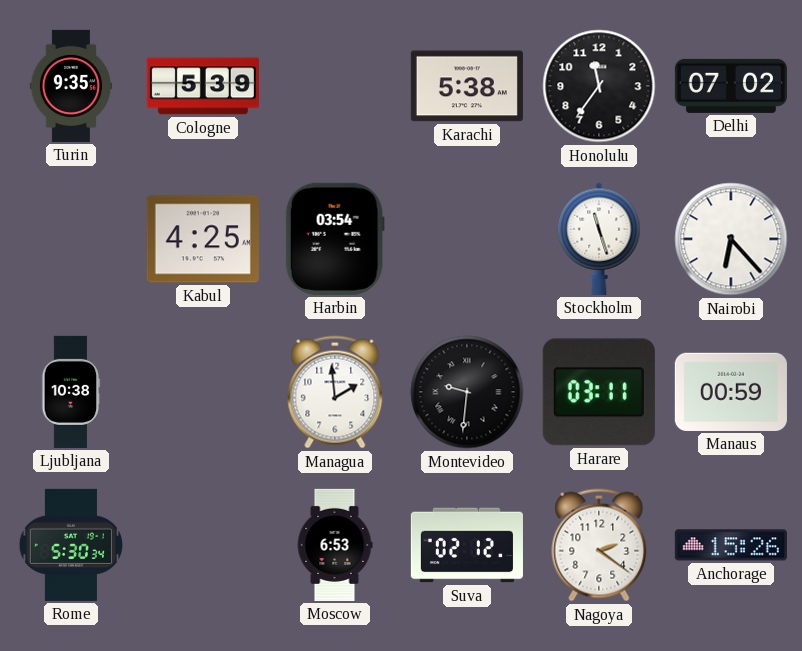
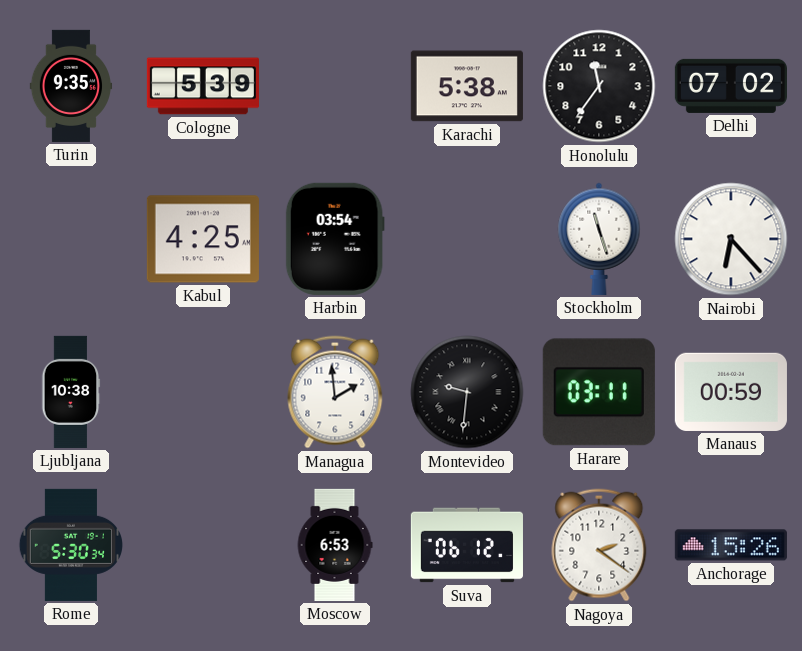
Suva: 02:12 -> 06:12
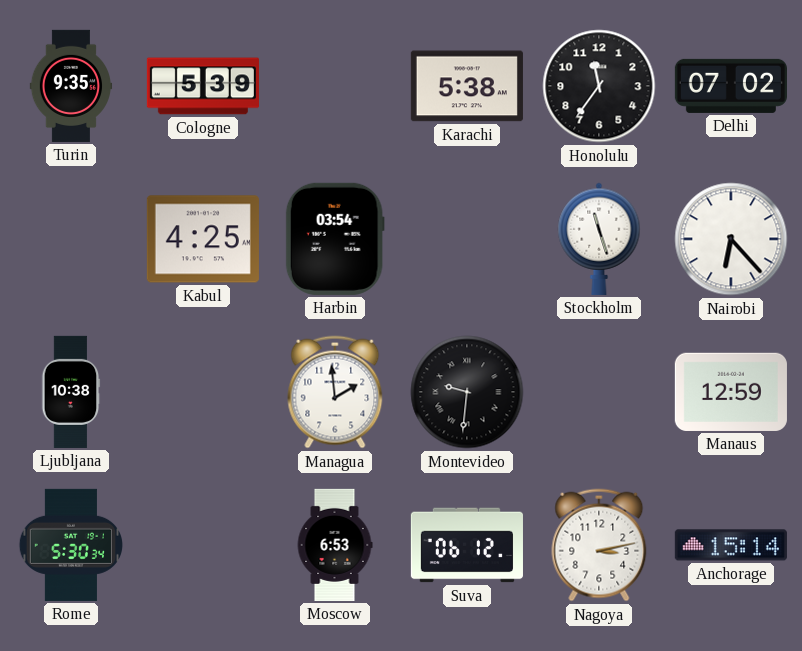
Harare: 03:11 -> none
Manaus: 00:59 -> 12:59
Nagoya: 2:21 -> 3:13
Anchorage: 15:26 -> 15:14
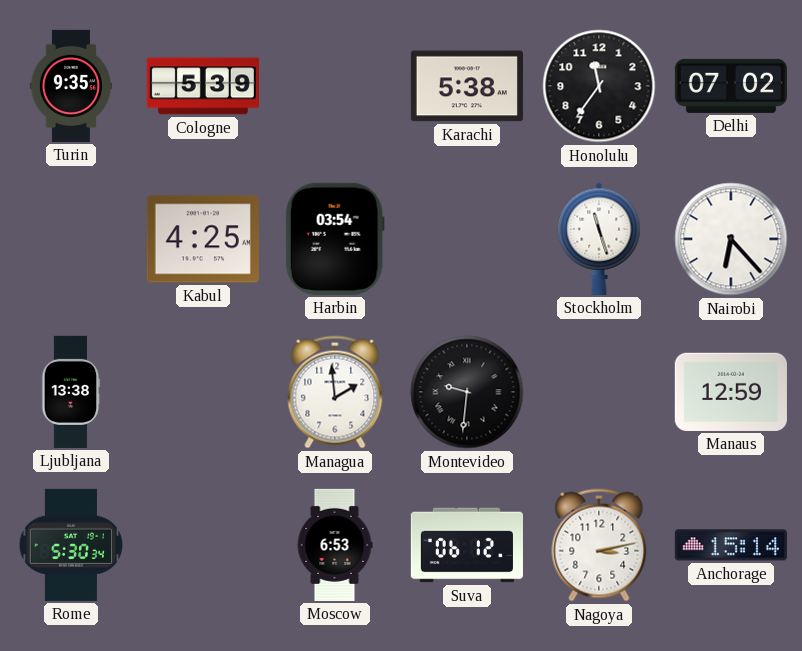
Ljubljana: 10:38 -> 13:38
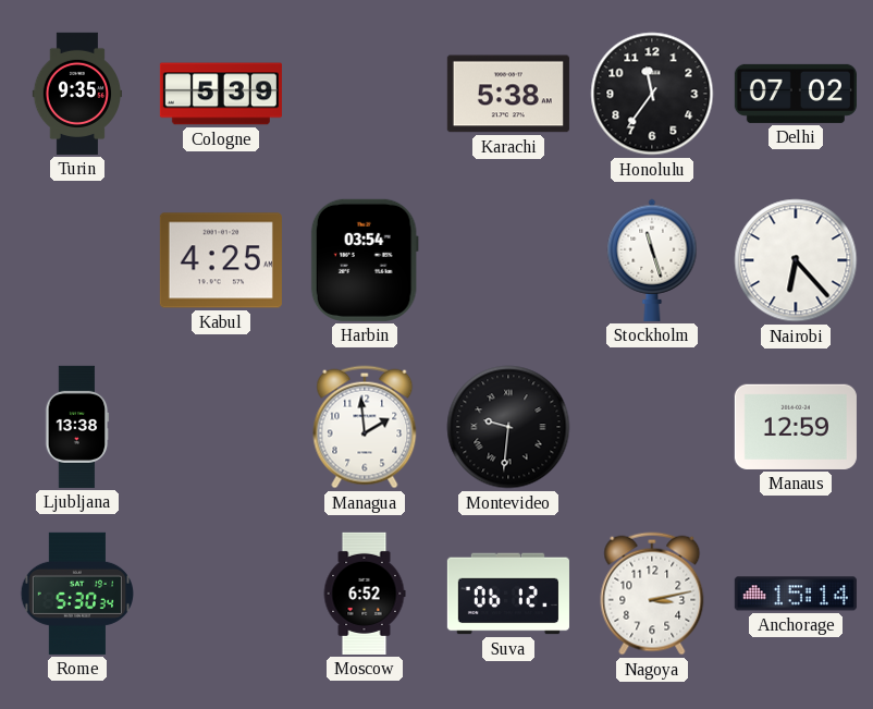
Moscow: 6:53 -> 6:52
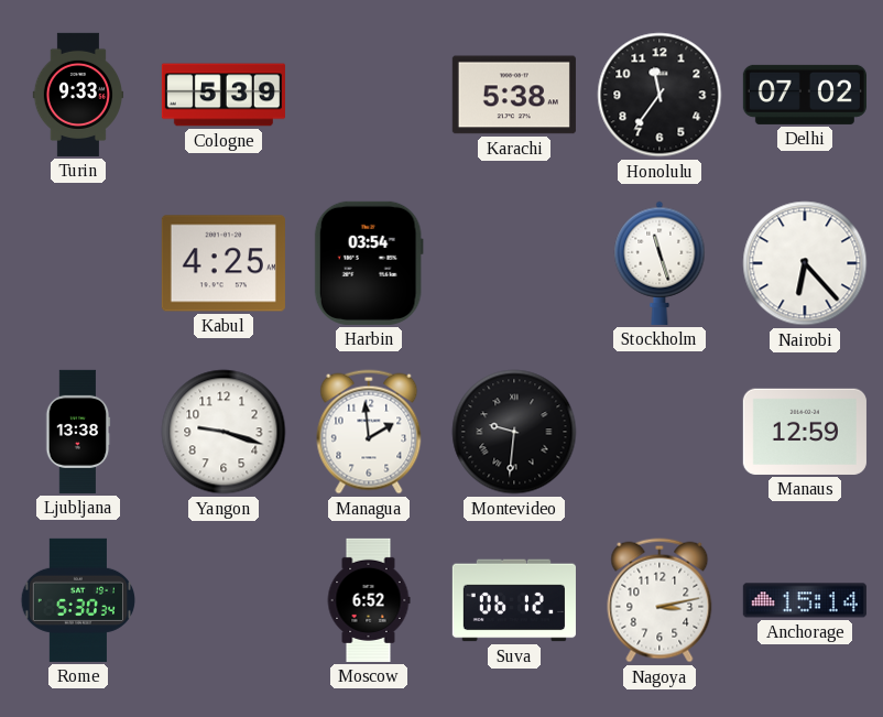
Turin: 9:35 -> 9:33
Yangon: none -> 9:18
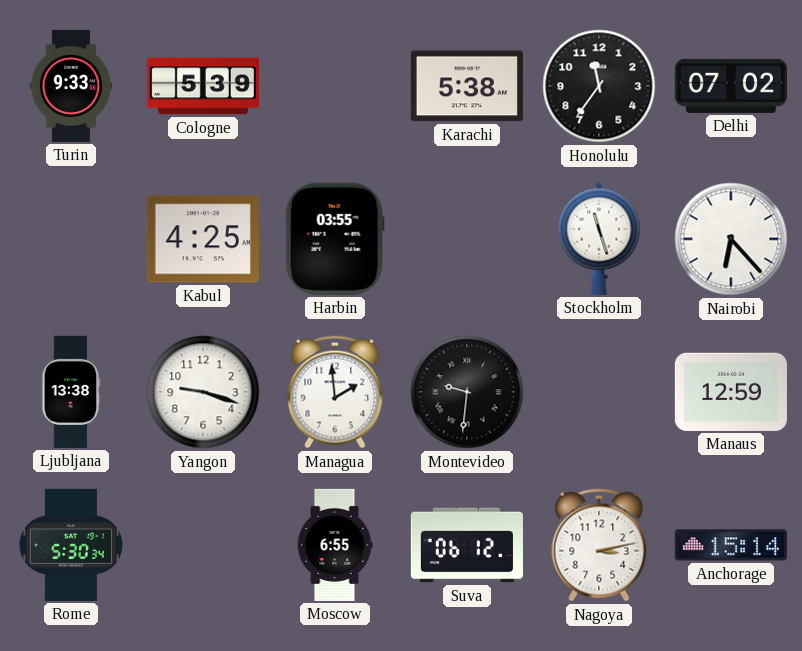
Harbin: 03:54 -> 03:55
Moscow: 6:52 -> 6:55
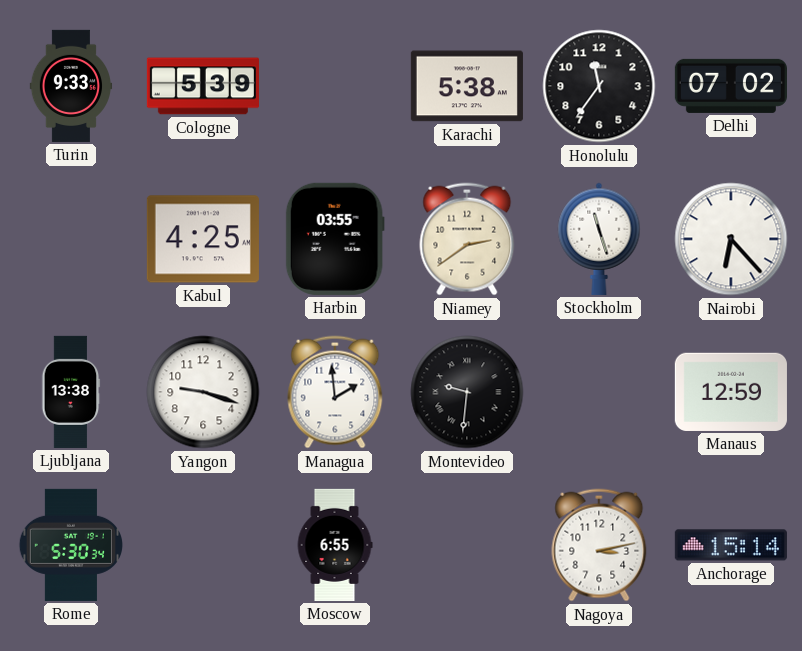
Niamey: none -> 2:39
Suva: 06:12 -> none
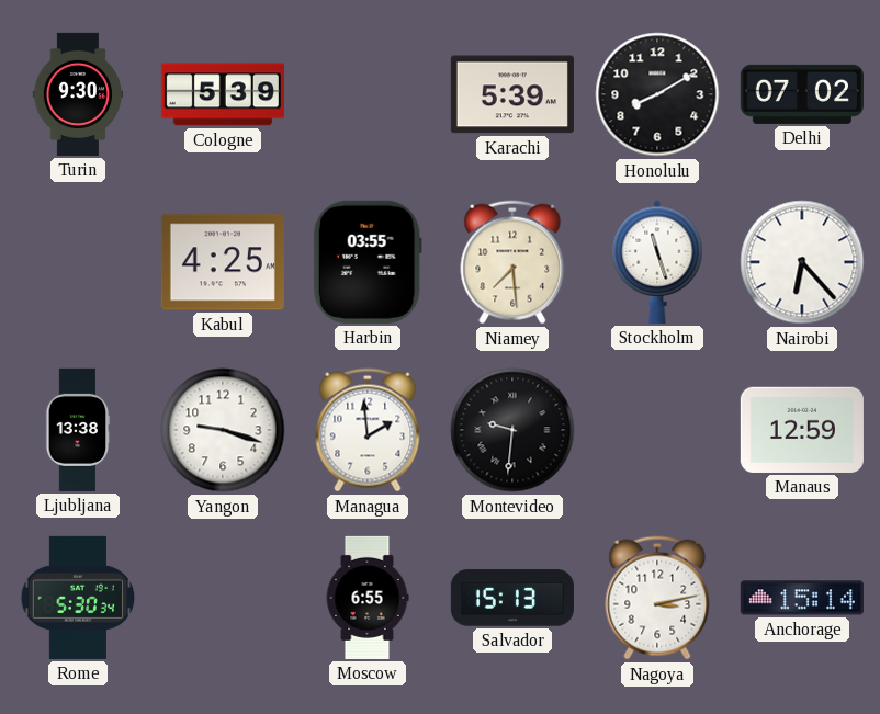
Turin: 9:33 -> 9:30
Karachi: 5:38 -> 5:39
Honolulu: 11:36 -> 8:10
Niamey: 2:39 -> 7:29
Salvador: none -> 15:13
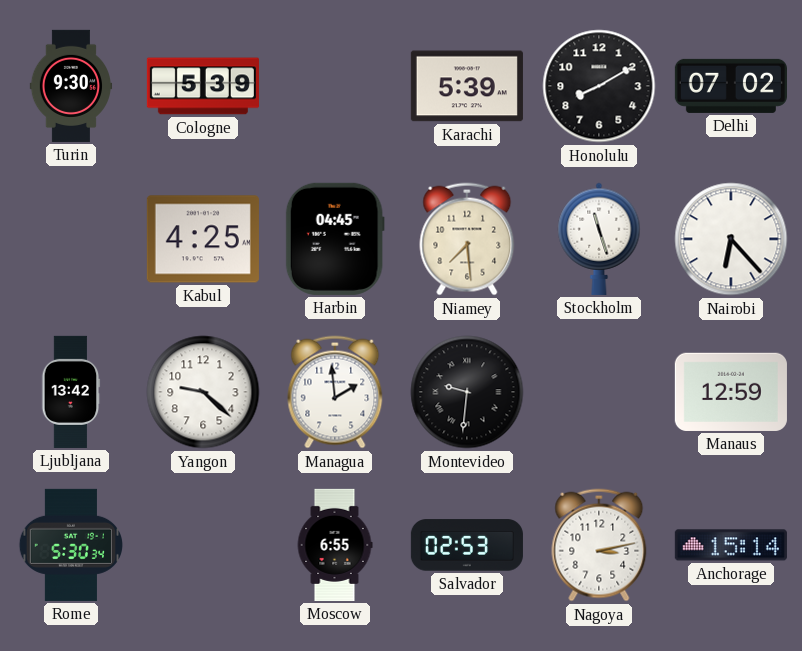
Harbin: 03:55 -> 04:45
Ljubljana: 13:38 -> 13:42
Yangon: 9:18 -> 9:22
Salvador: 15:13 -> 02:53
